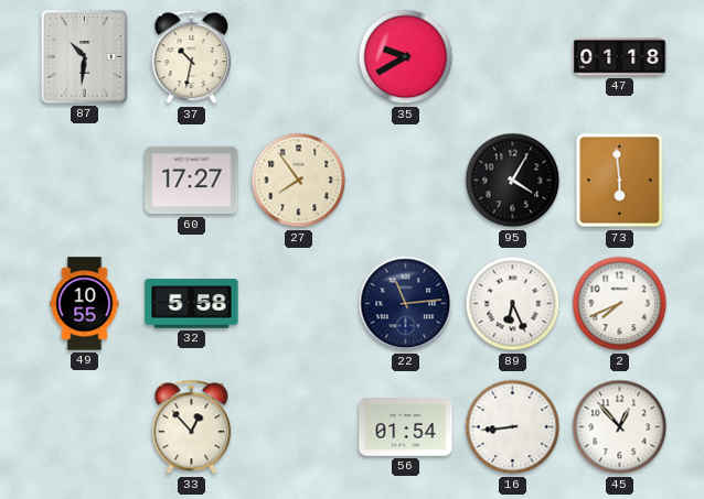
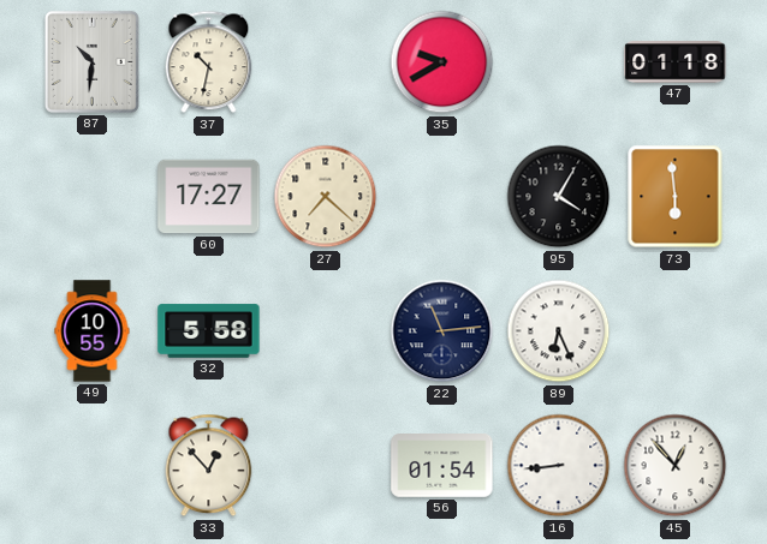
27: 7:54 -> 7:22
2: 7:41 -> none
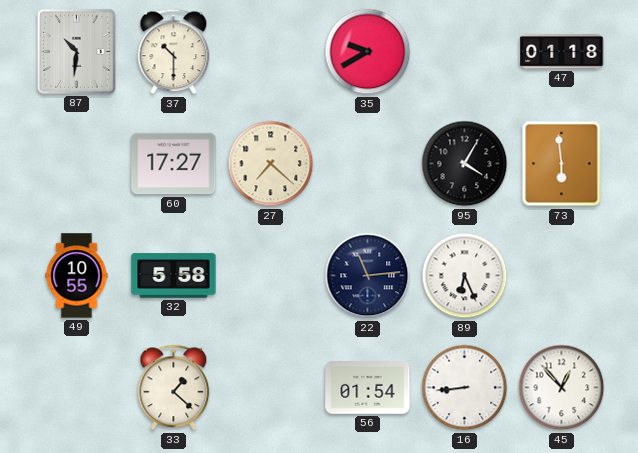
37: 10:32 -> 10:30
33: 12:53 -> 1:22
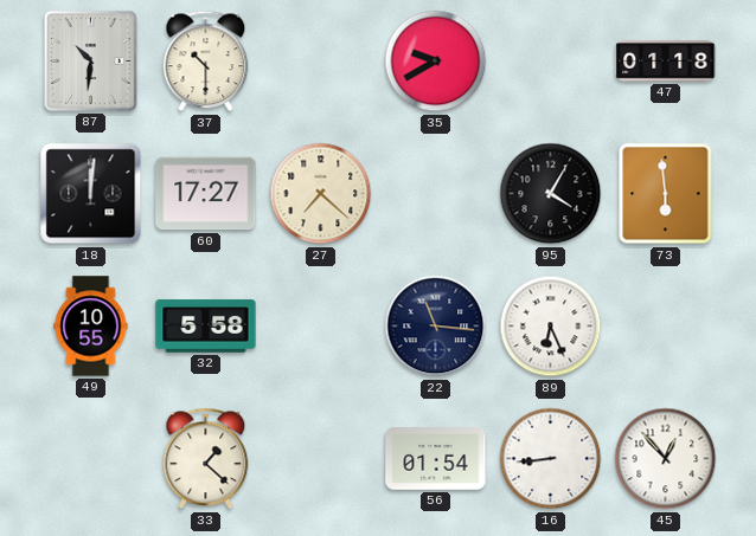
18: none -> 12:01
22: 11:14 -> 11:16
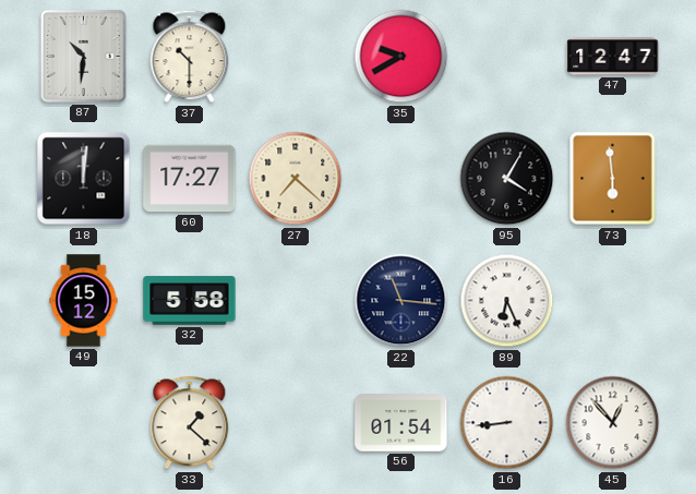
47: 01:18 -> 12:47
49: 10:55 -> 15:12
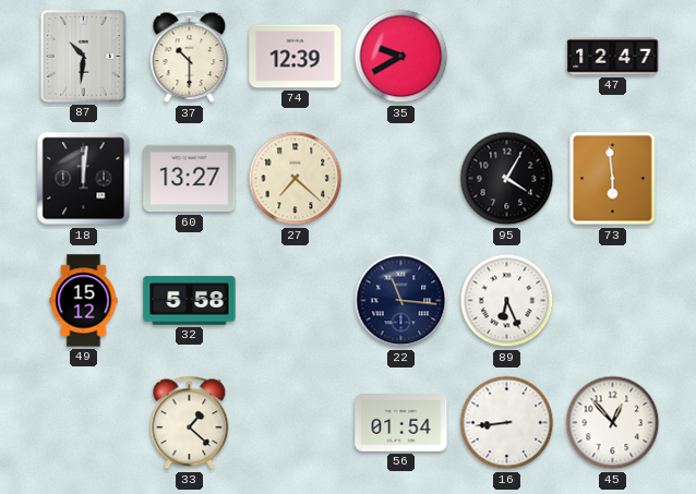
74: none -> 12:39
60: 17:27 -> 13:27
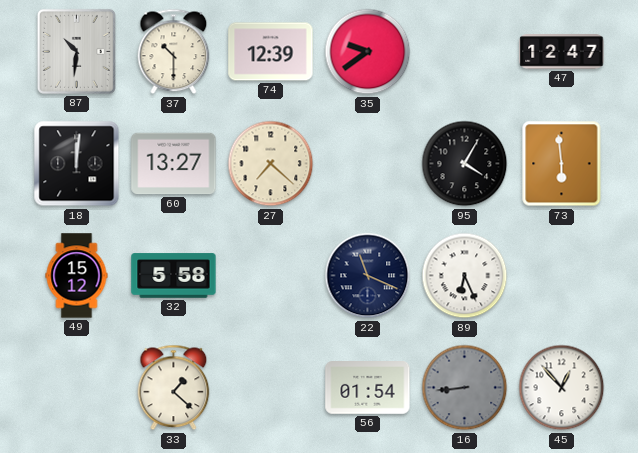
35: 9:40 -> 9:39
22: 11:16 -> 11:19
16 dial: white -> grey
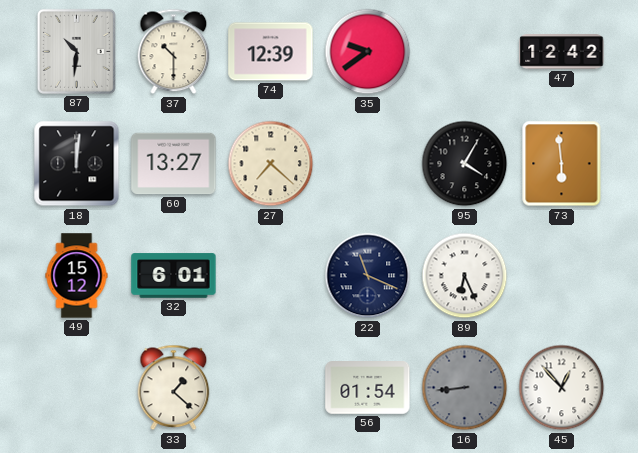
47: 12:47 -> 12:42
32: 5:58 -> 6:01
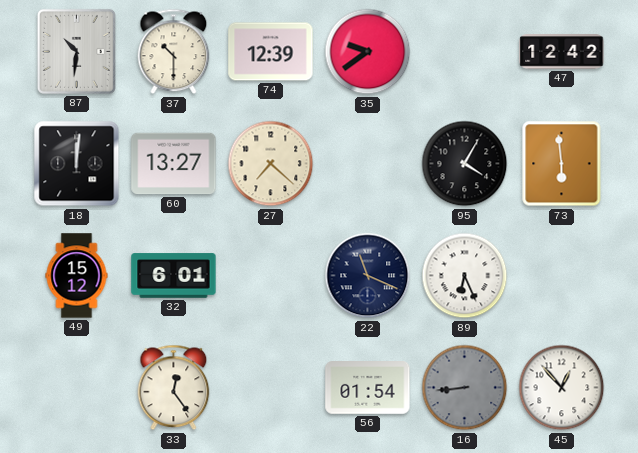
33: 1:22 -> 12:24
